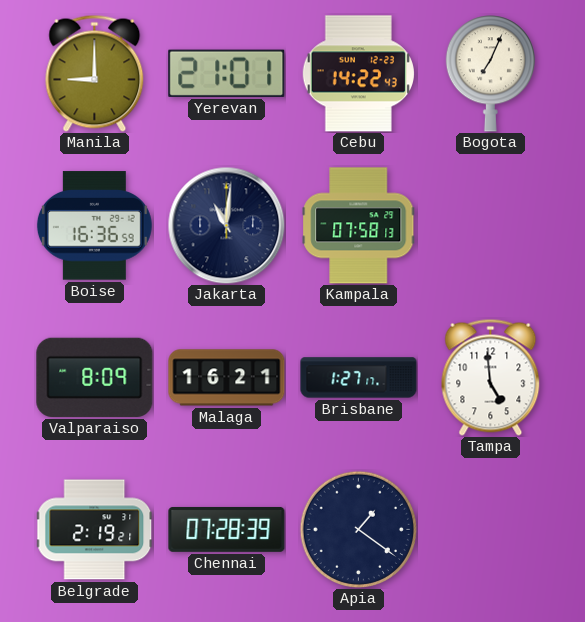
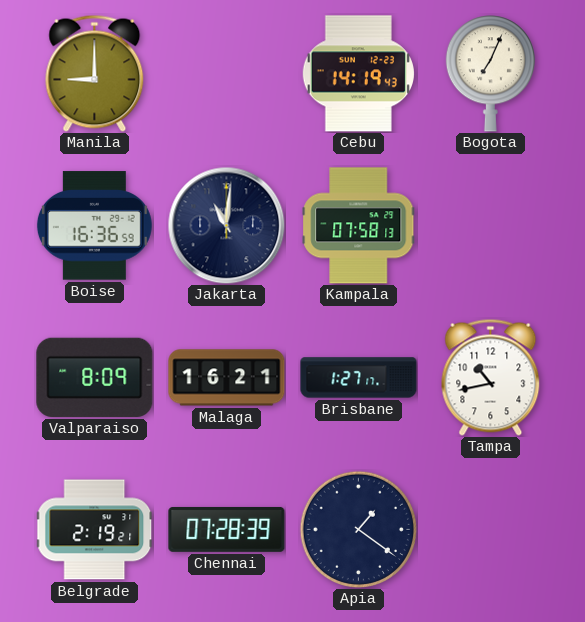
Yerevan: 21:01 -> none
Cebu: 14:22 -> 14:19
Tampa: 4:59 -> 10:43
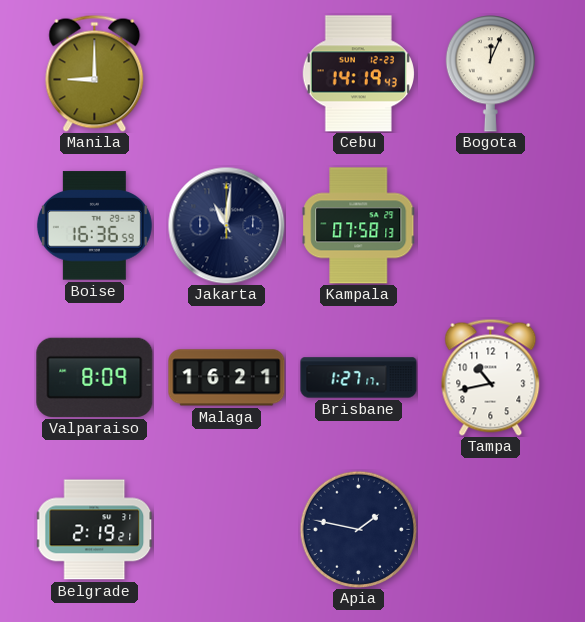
Bogota: 7:04 -> 12:04
Chennai: 07:28 -> none
Apia: 1:21 -> 1:47
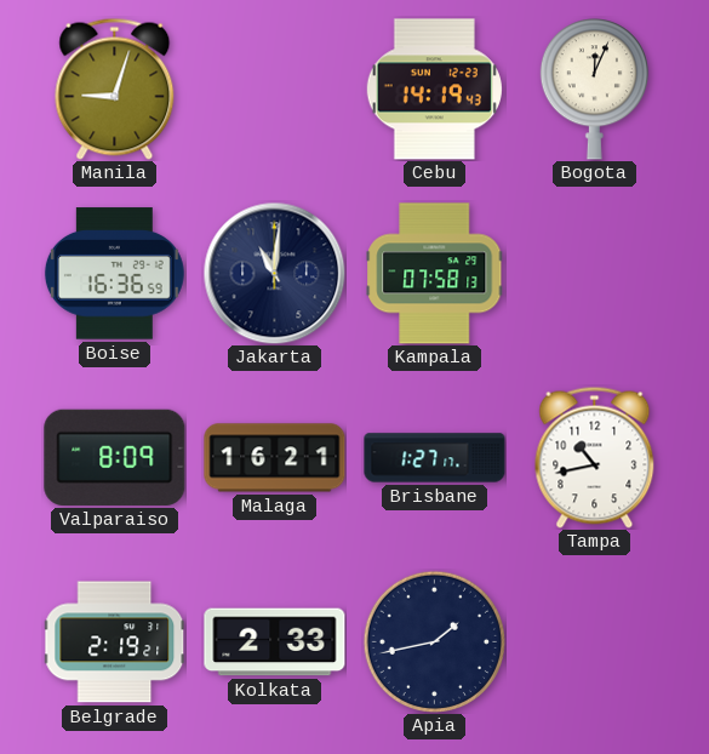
Manila: 9:00 -> 9:03
Kolkata: none -> 2:33
Apia: 1:47 -> 1:43
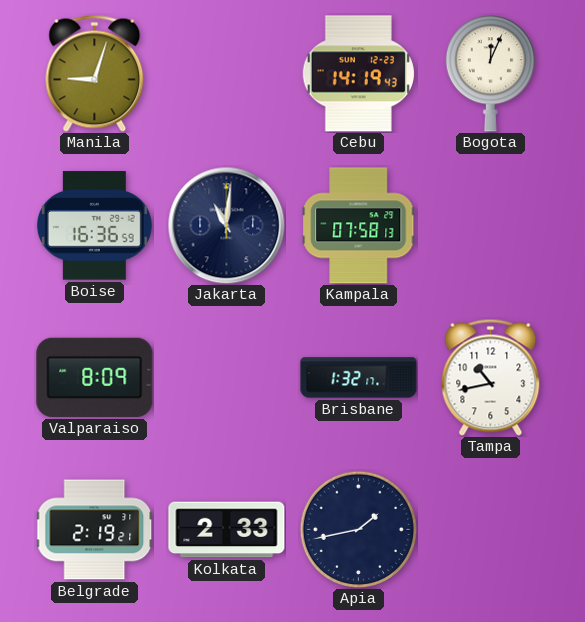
Malaga: 16:21 -> none
Brisbane: 1:27 -> 1:32
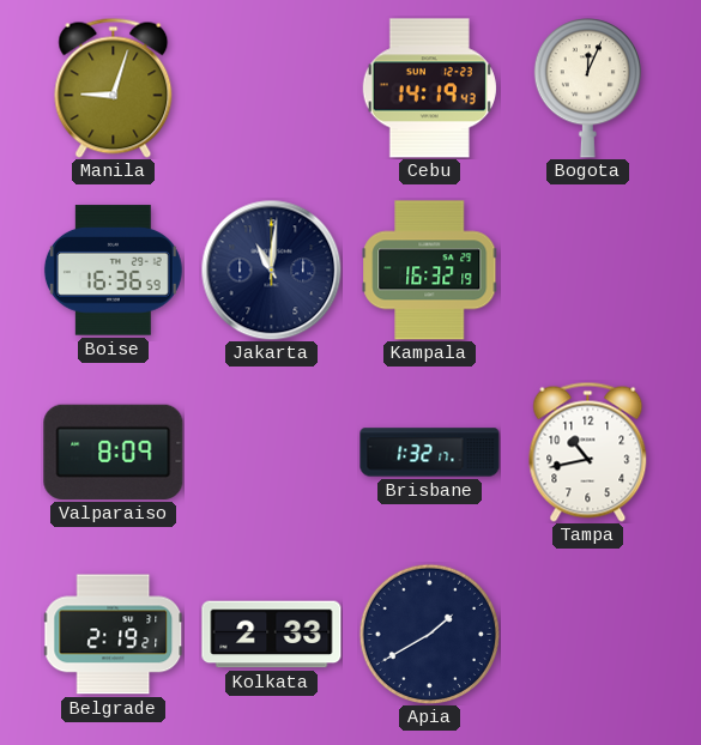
Kampala: 07:58 -> 16:32
Apia: 1:43 -> 1:40
